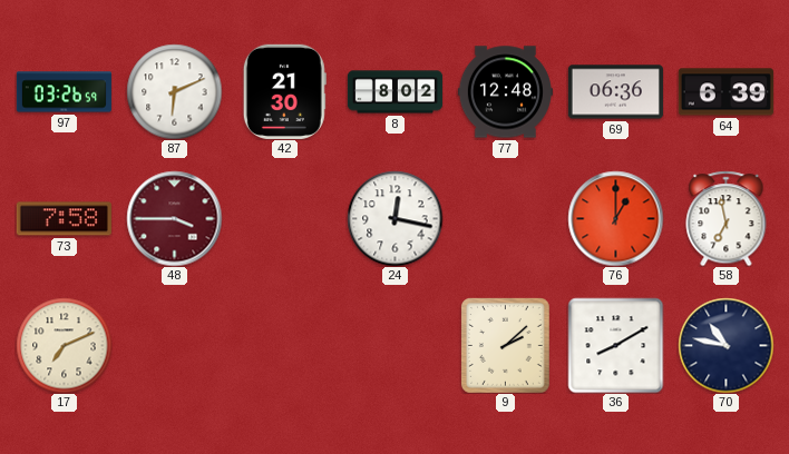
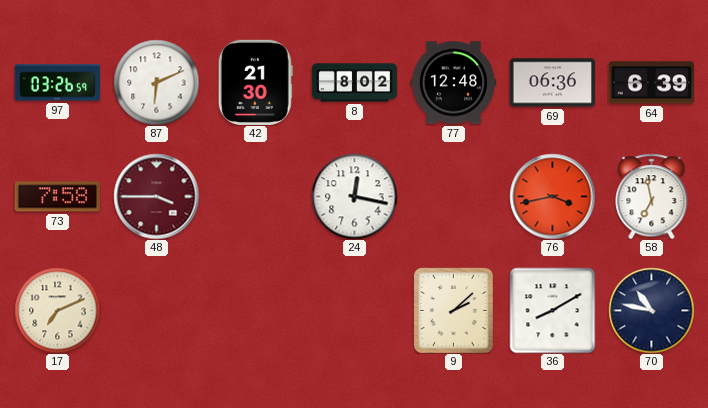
76: 1:00 -> 3:43
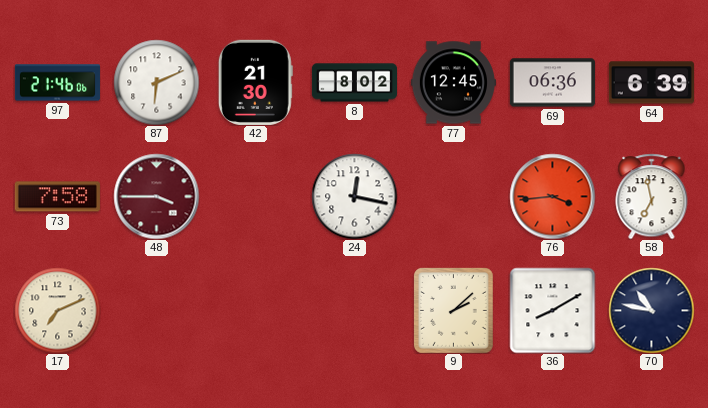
97: 03:26 -> 21:46
77: 12:48 -> 12:45
76: 3:43 -> 3:44
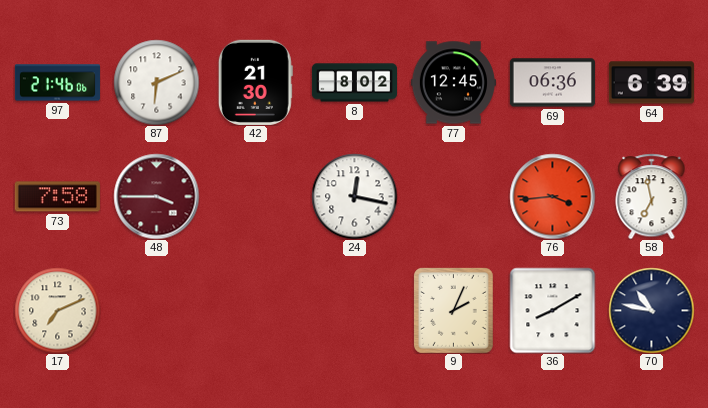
9: 2:08 -> 2:04
